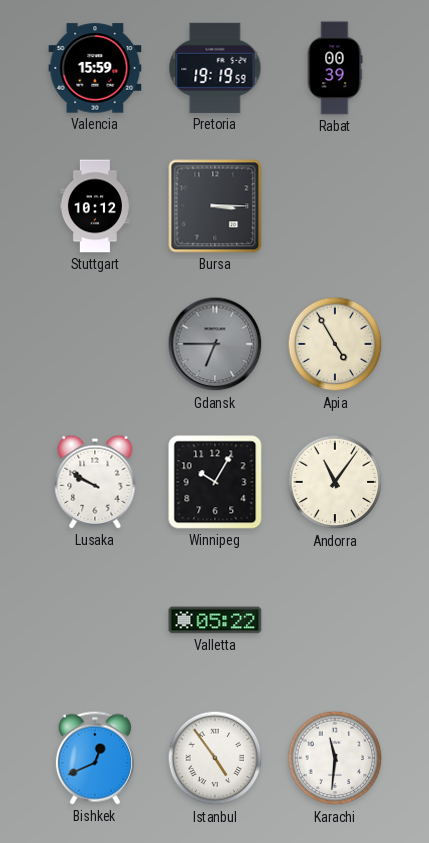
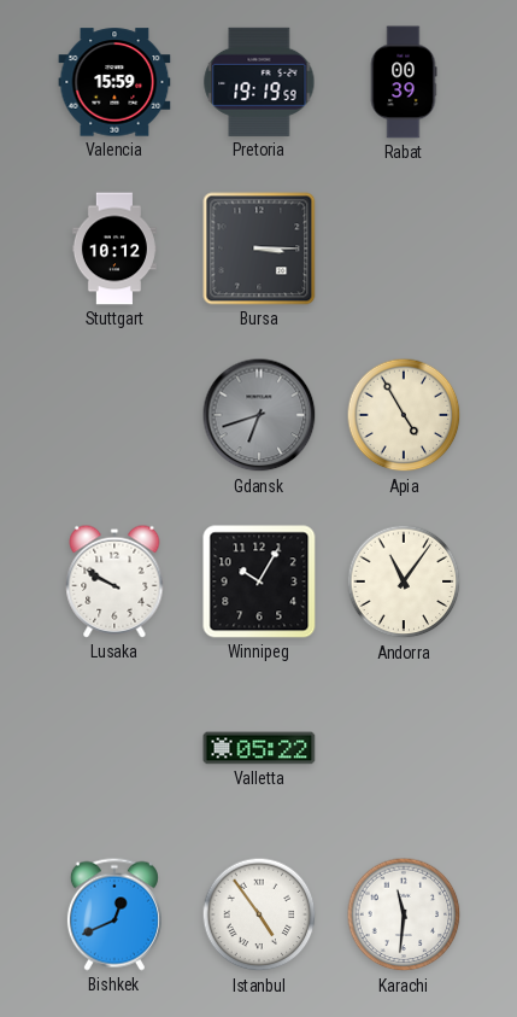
Gdansk: 6:45 -> 6:42
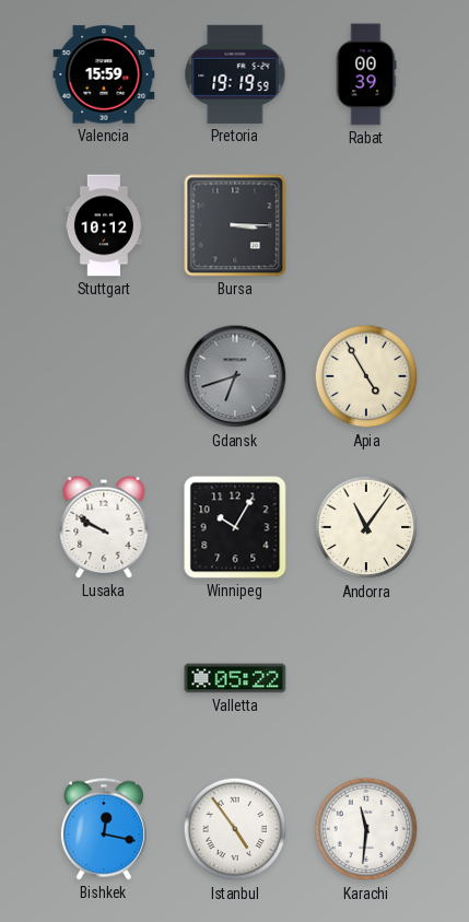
Bishkek: 12:41 -> 12:17
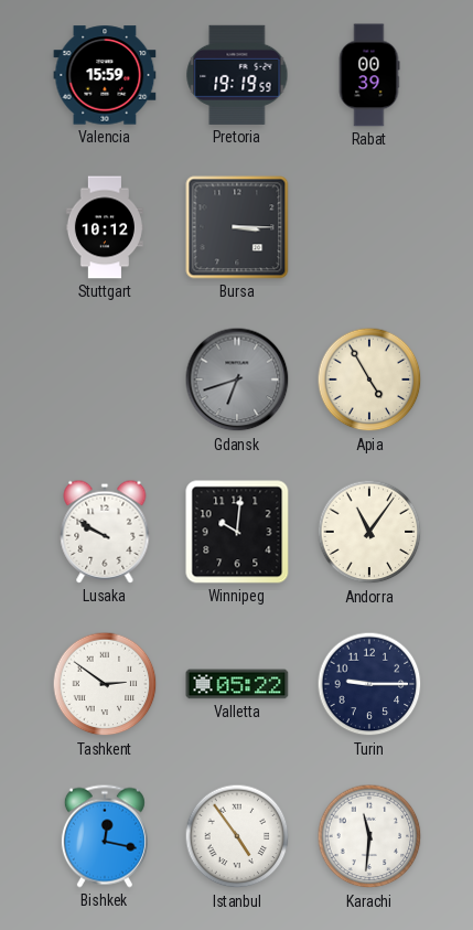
Winnipeg: 10:05 -> 10:01
Tashkent: none -> 2:51
Turin: none -> 9:15
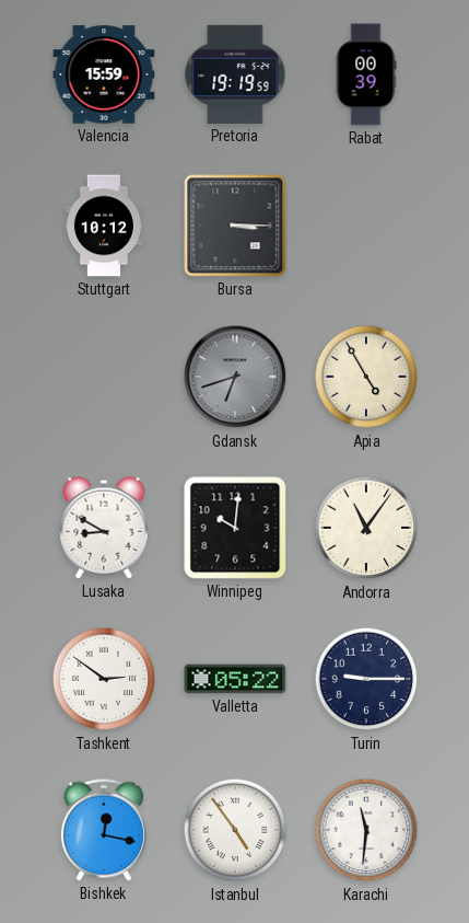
Lusaka: 9:50 -> 8:50
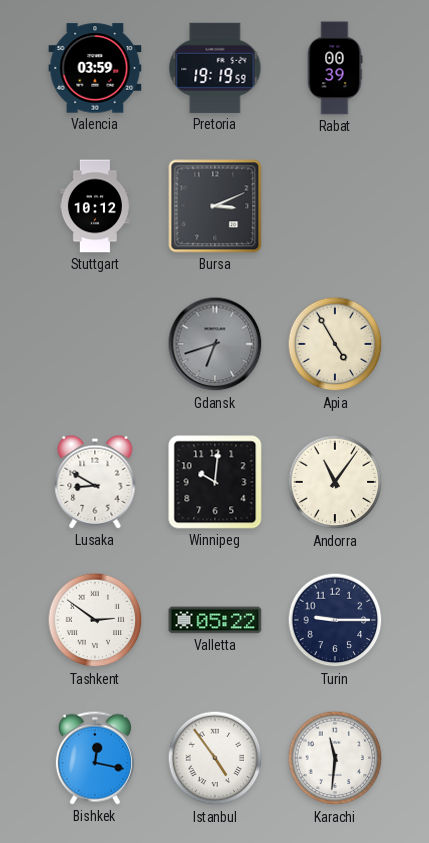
Valencia: 15:59 -> 03:59
Bursa: 3:15 -> 3:11
